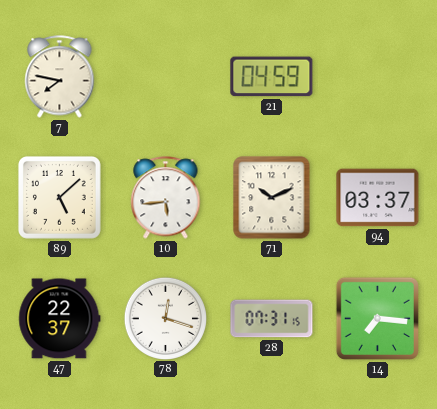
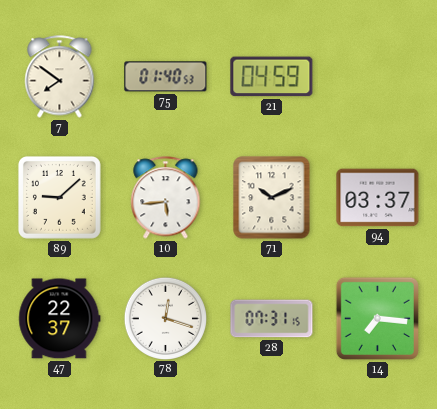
7: 7:47 -> 7:51
75: none -> 01:40
89: 5:08 -> 9:08
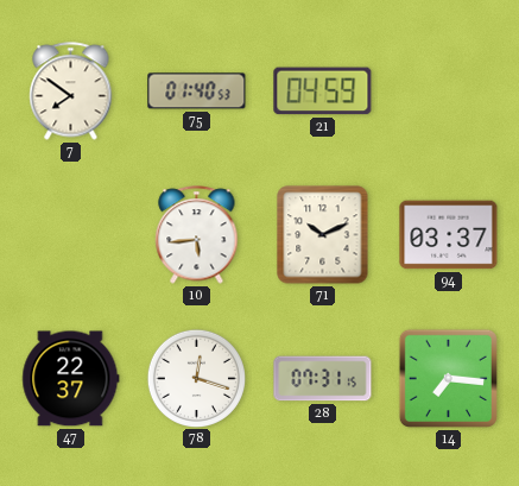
89: 9:08 -> none
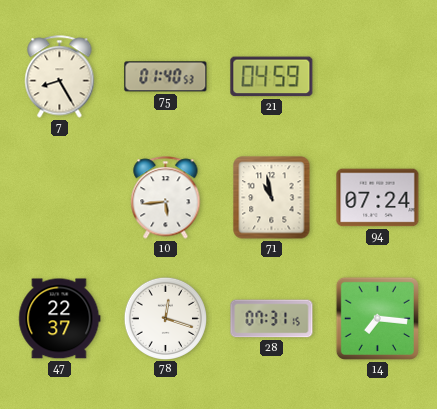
7: 7:51 -> 8:25
71: 10:11 -> 10:58
94: 03:37 -> 07:24
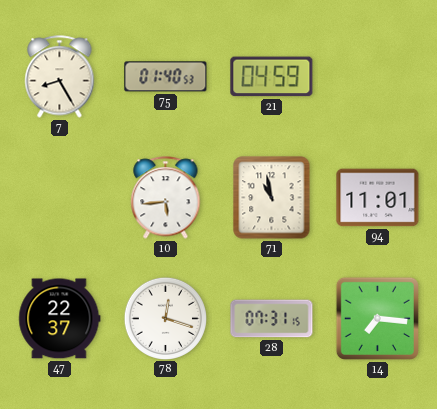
94: 07:24 -> 11:01
